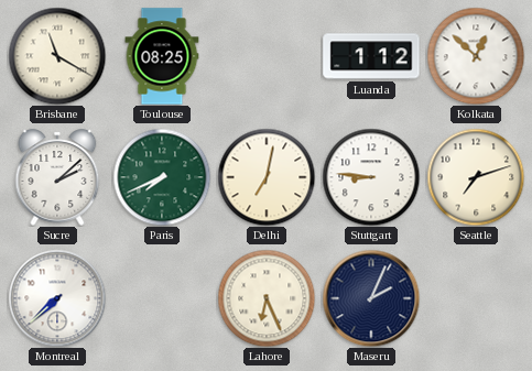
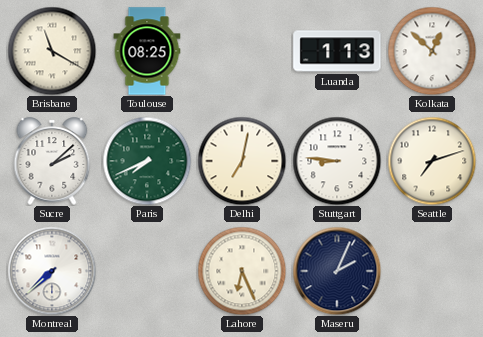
Luanda: 1:12 -> 1:13
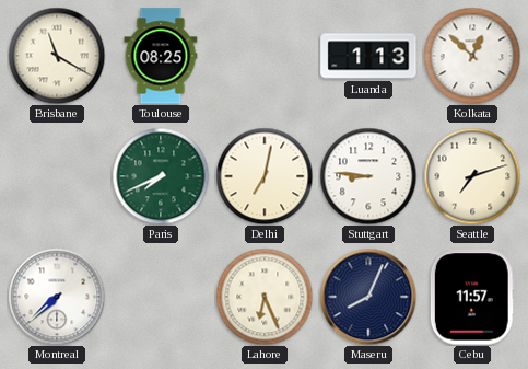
Sucre: 2:08 -> none
Maseru: 2:04 -> 8:04
Cebu: none -> 11:57
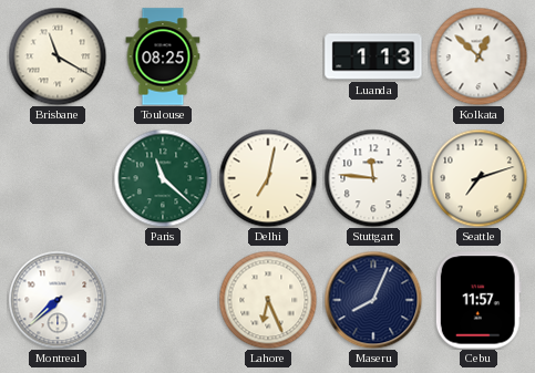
Paris: 7:41 -> 11:22
Stuttgart: 8:46 -> 11:46
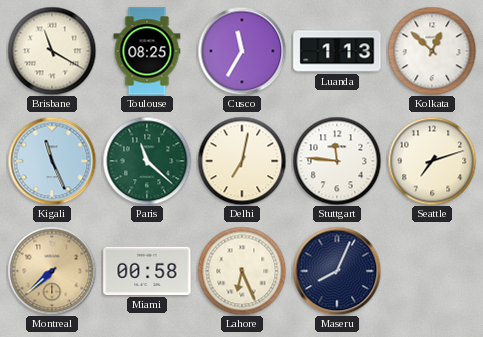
Cusco: none -> 11:35
Kigali: none -> 11:26
Montreal dial: white -> champagne
Miami: none -> 00:58
Cebu: 11:57 -> none
